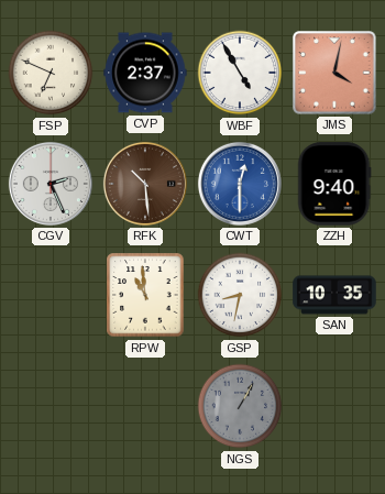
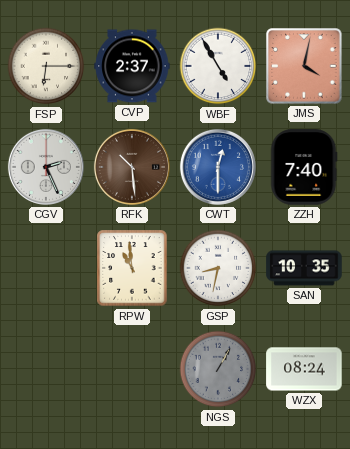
FSP: 6:49 -> 6:15
ZZH: 9:40 -> 7:40
WZX: none -> 08:24
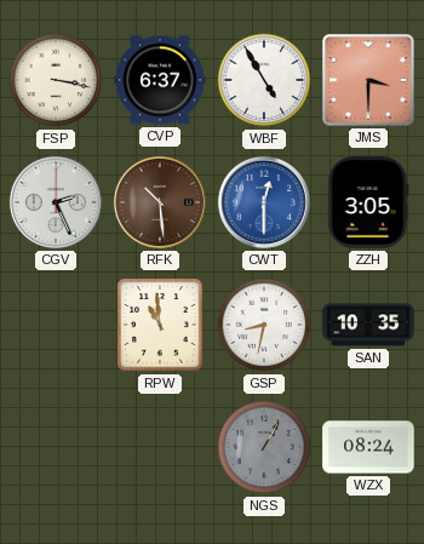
FSP: 6:15 -> 3:17
CVP: 2:37 -> 6:37
JMS: 4:02 -> 3:30
ZZH: 7:40 -> 3:05
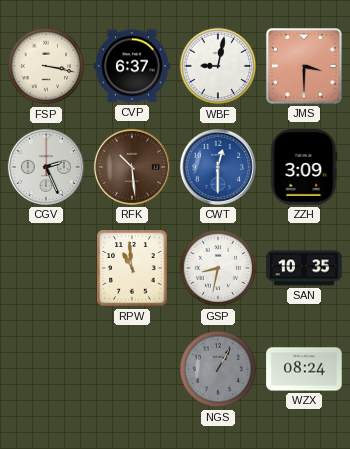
WBF: 4:55 -> 9:02
ZZH: 3:05 -> 3:09
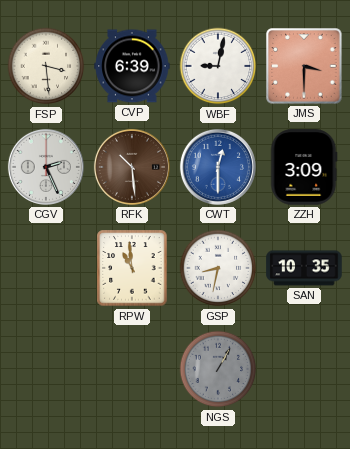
FSP: 3:17 -> 3:29
CVP: 6:37 -> 6:39
WZX: 08:24 -> none
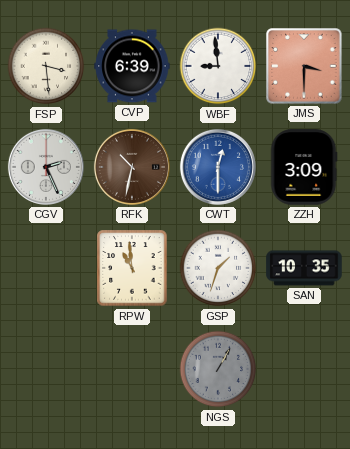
WBF: 9:02 -> 8:59
RFK: 10:29 -> 10:32
GSP: 8:32 -> 1:33
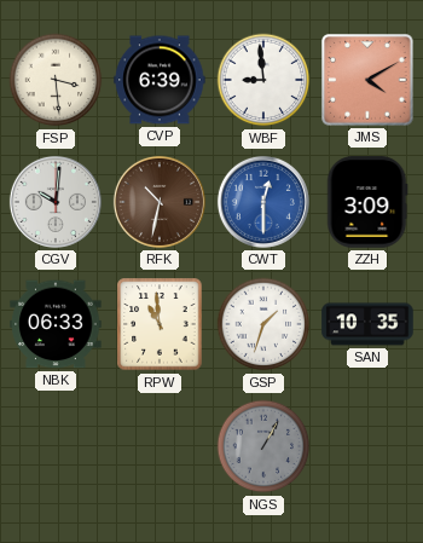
JMS: 3:30 -> 4:10
CGV: 2:26 -> 10:01
NBK: none -> 06:33
